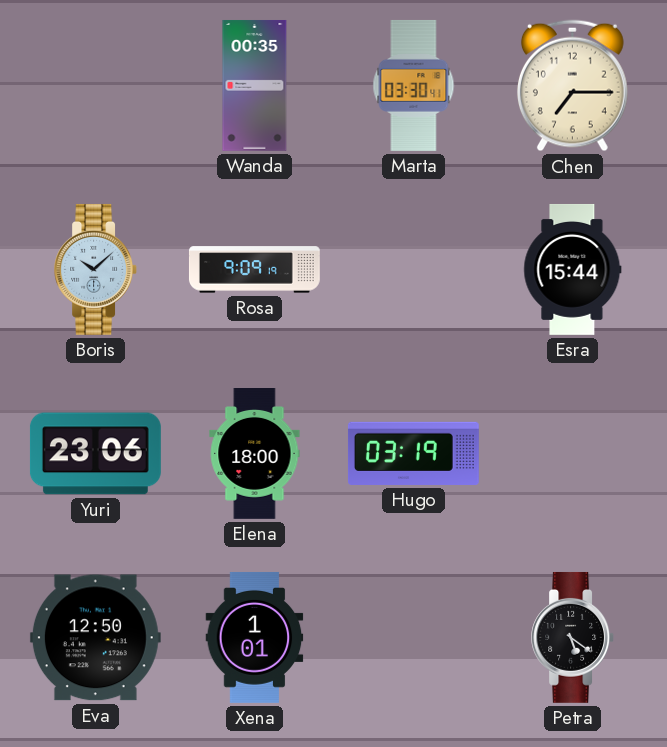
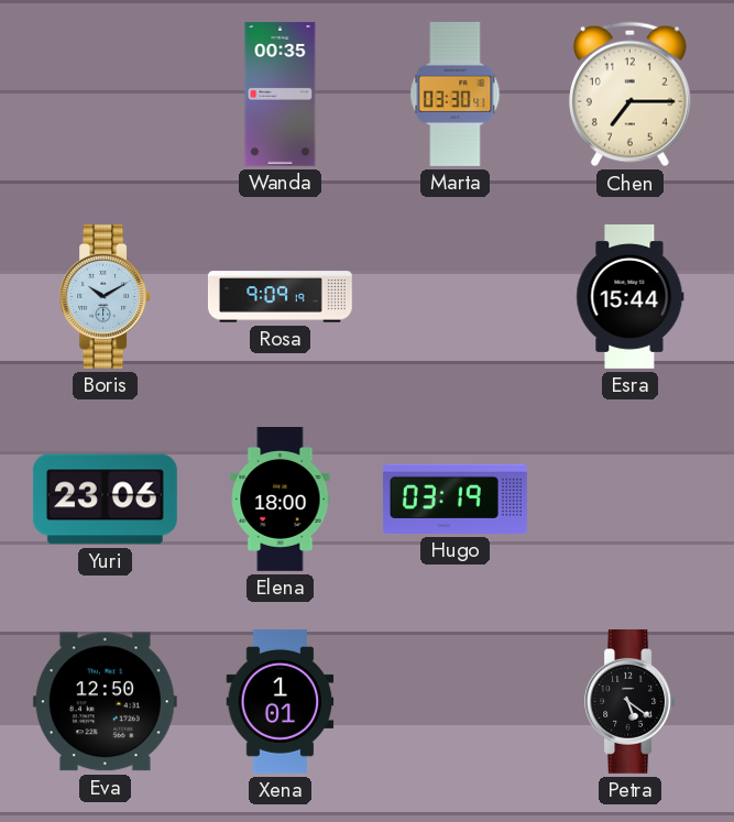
Boris: 10:08 -> 10:10
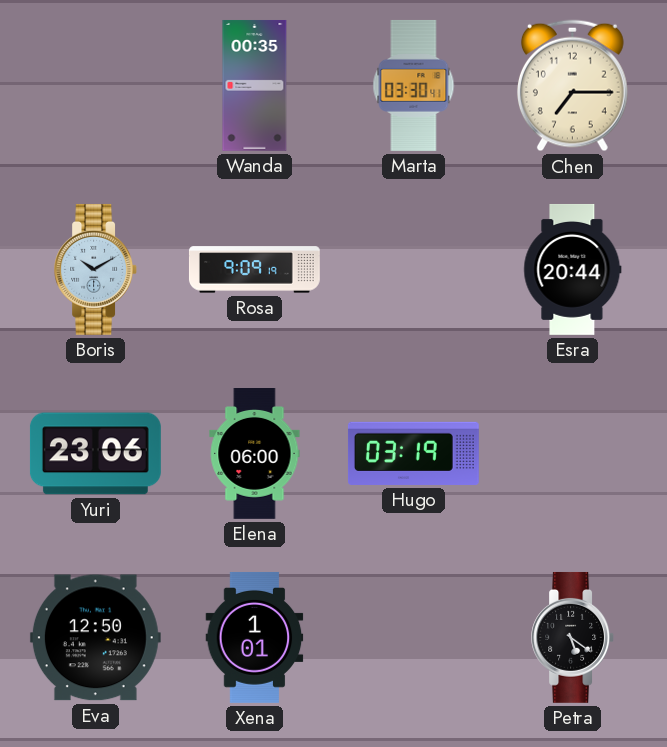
Esra: 15:44 -> 20:44
Elena: 18:00 -> 06:00
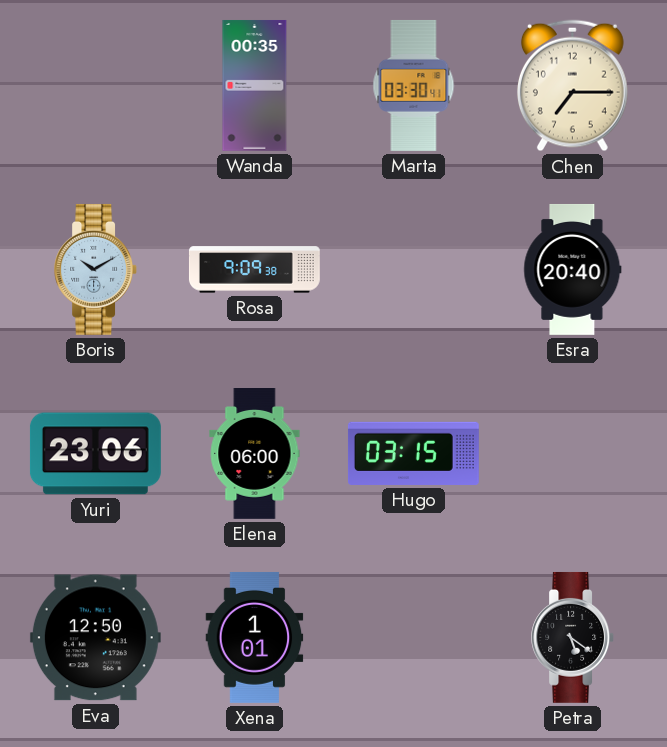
Rosa: 9:09:19 -> 9:09:38
Esra: 20:44 -> 20:40
Hugo: 03:19 -> 03:15
